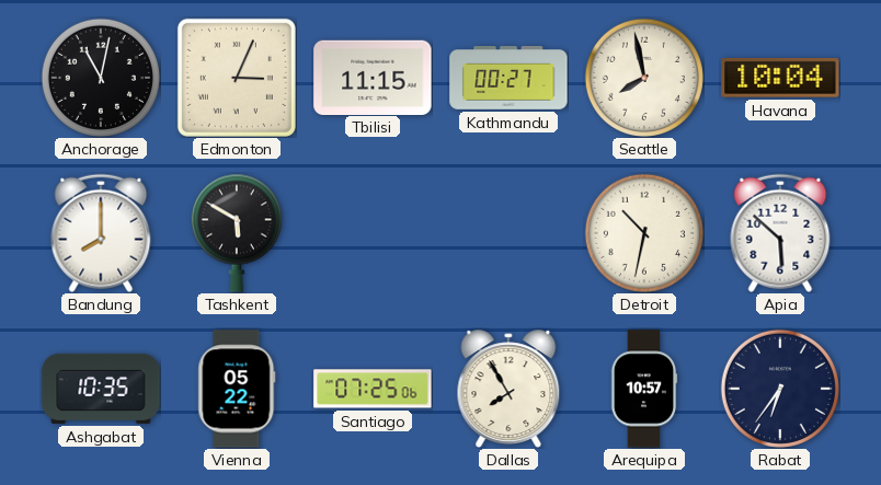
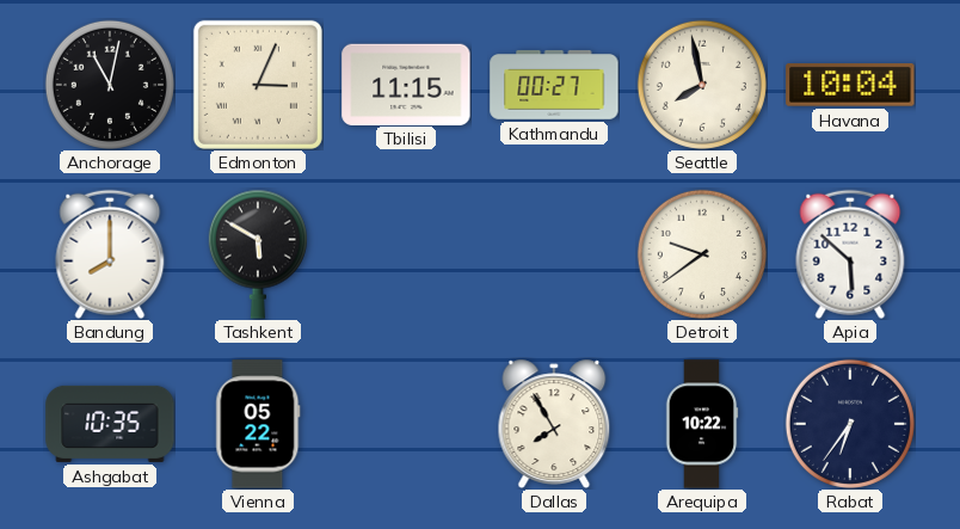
Detroit: 10:32 -> 9:39
Santiago: 07:25 -> none
Arequipa: 10:57 -> 10:22
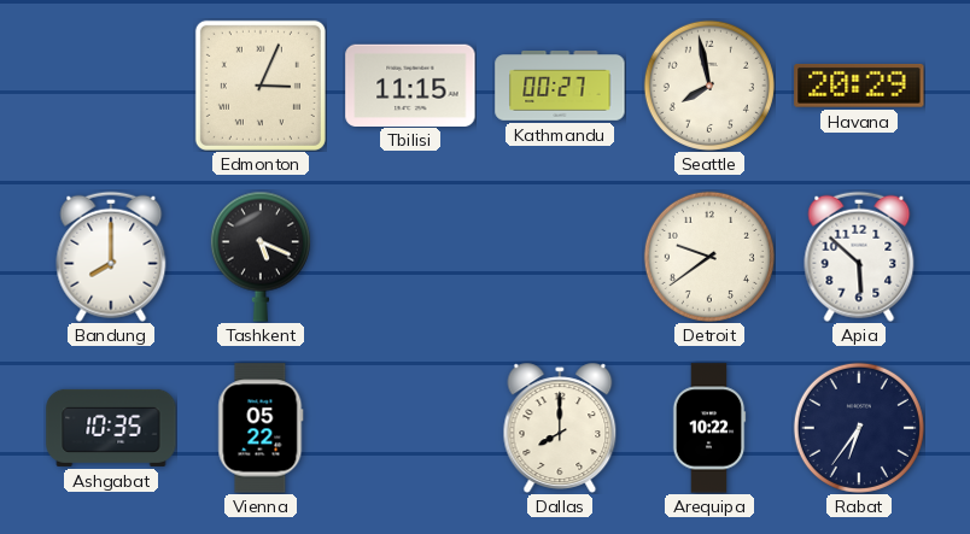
Anchorage: 11:02 -> none
Havana: 10:04 -> 20:29
Tashkent: 5:50 -> 5:19
Dallas: 7:55 -> 8:00
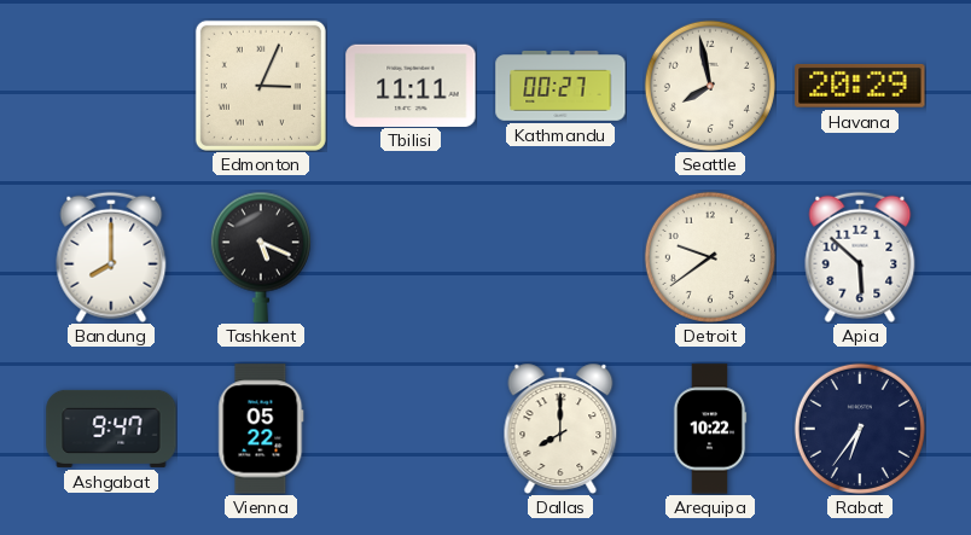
Tbilisi: 11:15 -> 11:11
Ashgabat: 10:35 -> 9:47
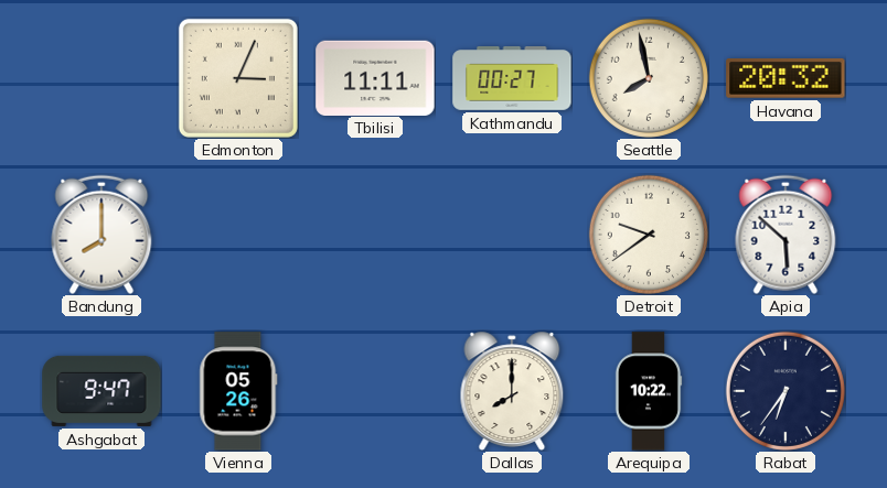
Havana: 20:29 -> 20:32
Tashkent: 5:19 -> none
Vienna: 05:22 -> 05:26
